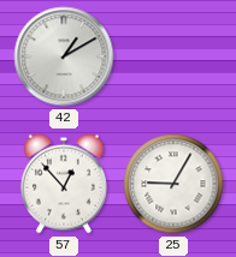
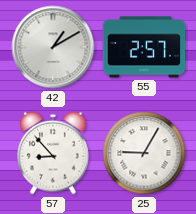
55: none -> 2:57
57: 12:53 -> 8:53
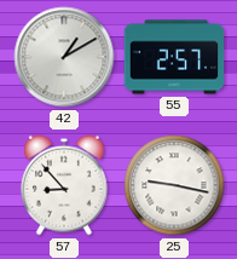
25: 9:05 -> 9:17
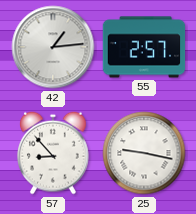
42: 1:10 -> 1:14
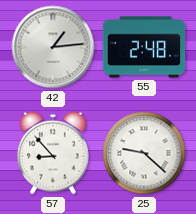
55: 2:57 -> 2:48
25: 9:17 -> 9:22
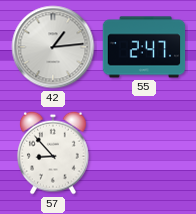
55: 2:48 -> 2:47
25: 9:22 -> none
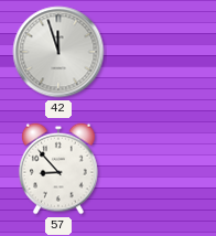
42: 1:14 -> 11:57
55: 2:47 -> none
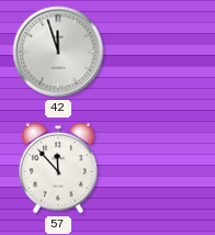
57: 8:53 -> 11:53
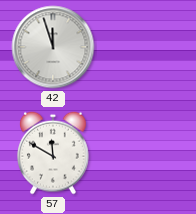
57: 11:53 -> 11:50
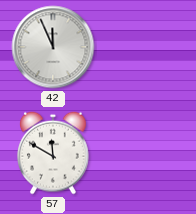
42: 11:57 -> 11:56
